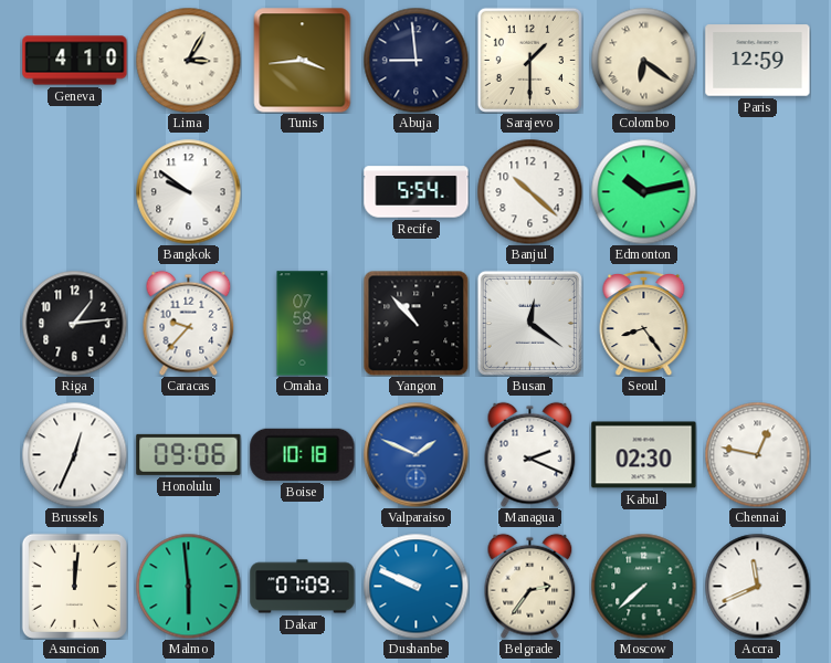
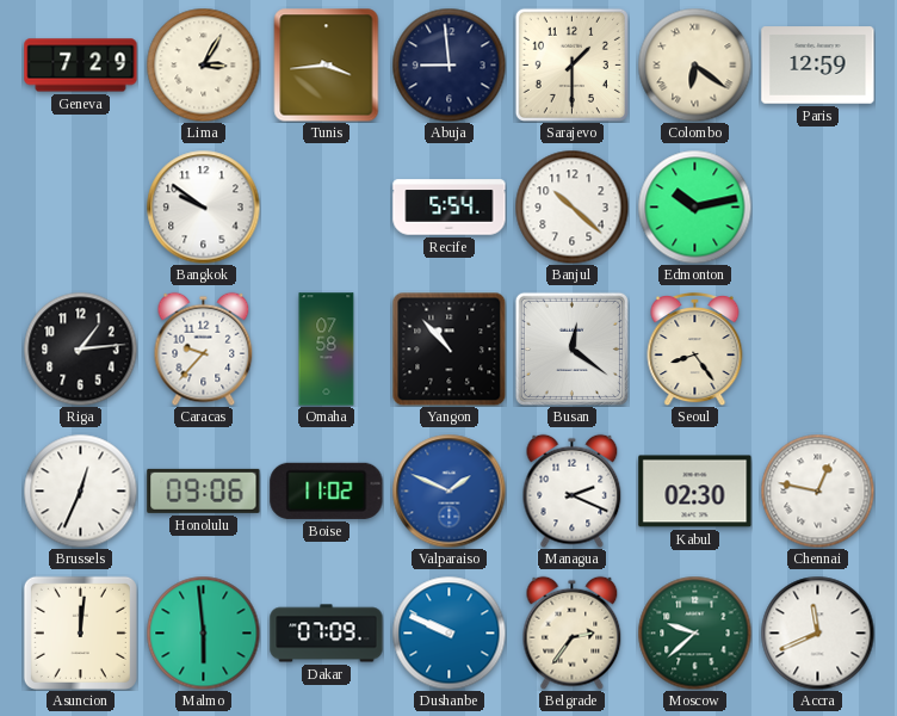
Geneva: 4:10 -> 7:29
Boise: 10:18 -> 11:02
Moscow: 7:38 -> 9:38
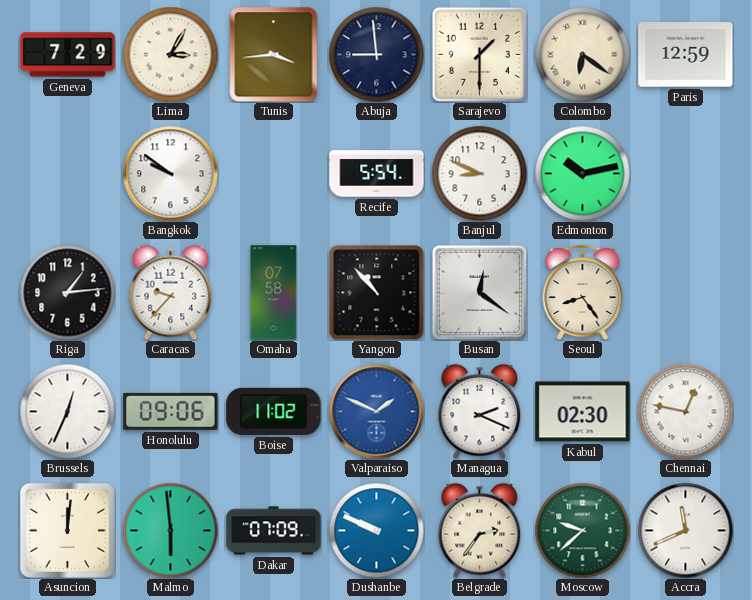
Banjul: 10:22 -> 8:49
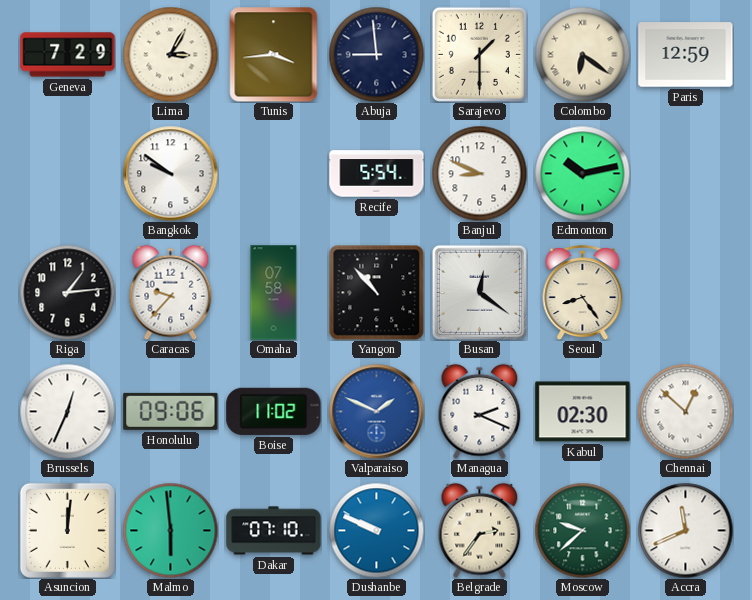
Chennai: 12:47 -> 12:52
Dakar: 07:09 -> 07:10
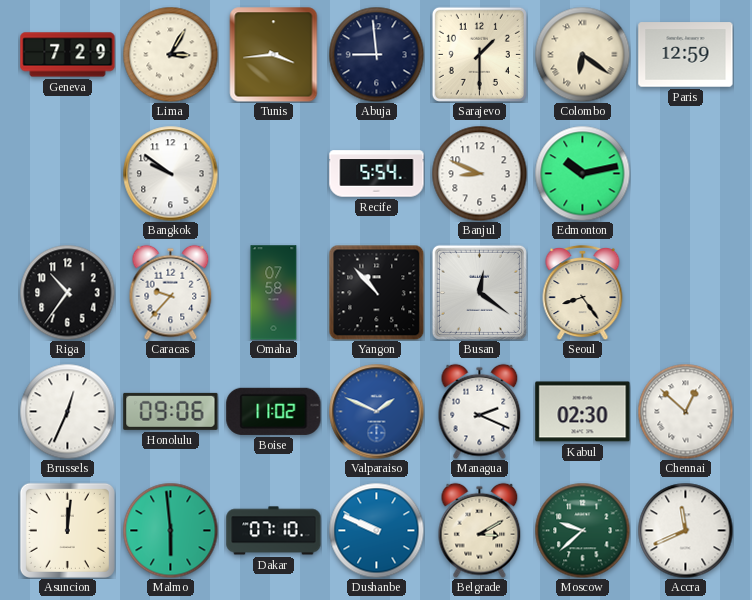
Riga: 1:14 -> 10:36
Belgrade: 2:36 -> 3:10
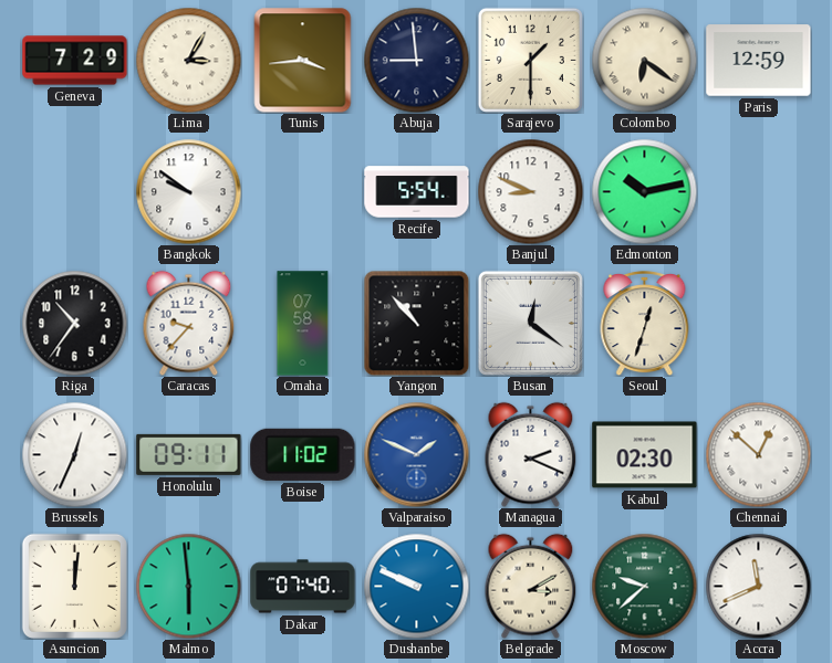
Seoul: 8:24 -> 12:33
Honolulu: 09:06 -> 09:11
Dakar: 07:10 -> 07:40
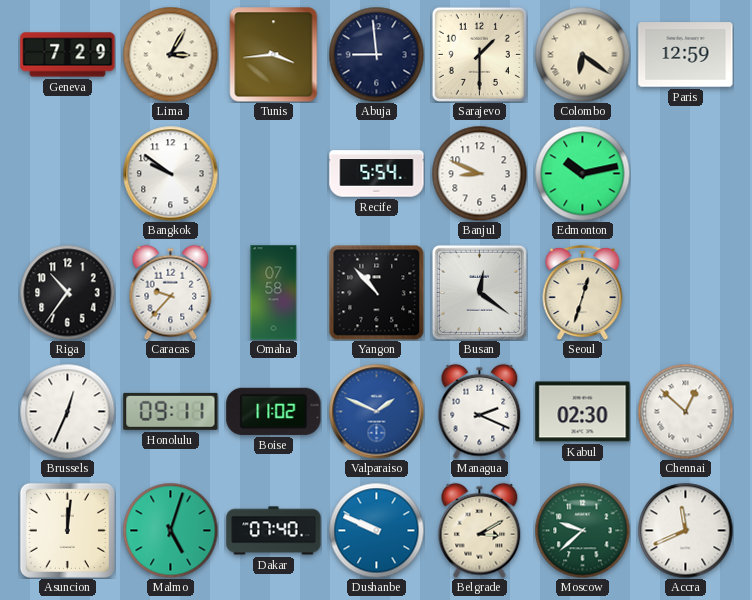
Malmo: 5:59 -> 5:03
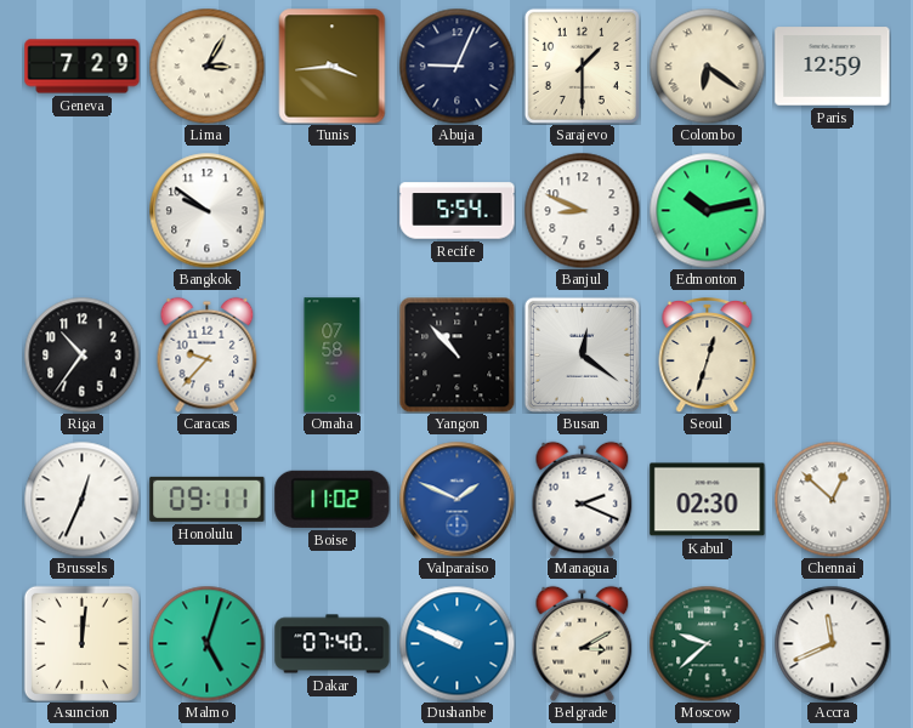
Abuja: 8:59 -> 9:04
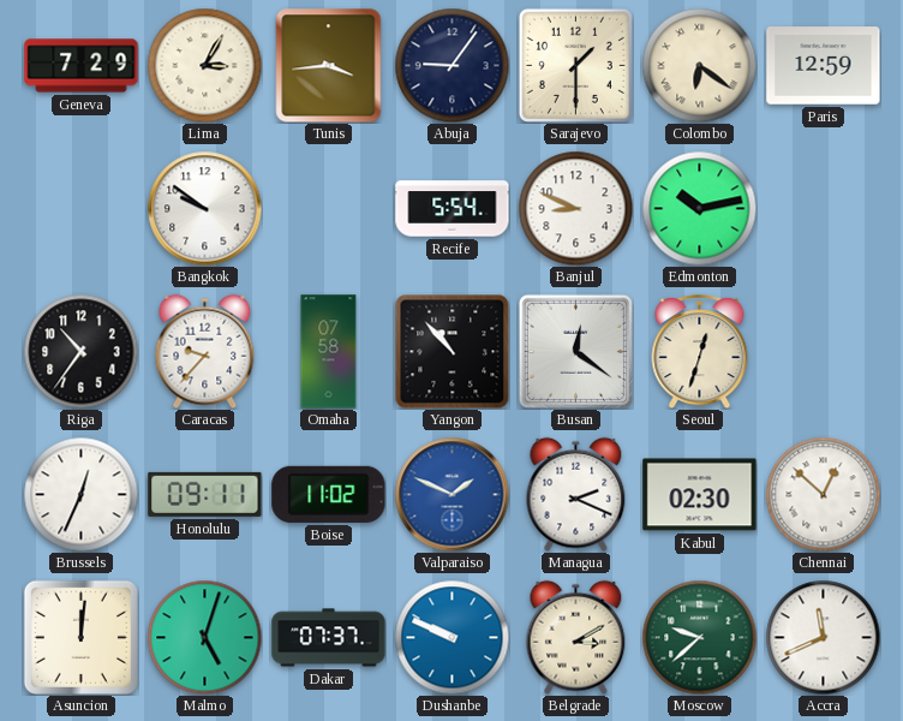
Abuja: 9:04 -> 9:06
Dakar: 07:40 -> 07:37
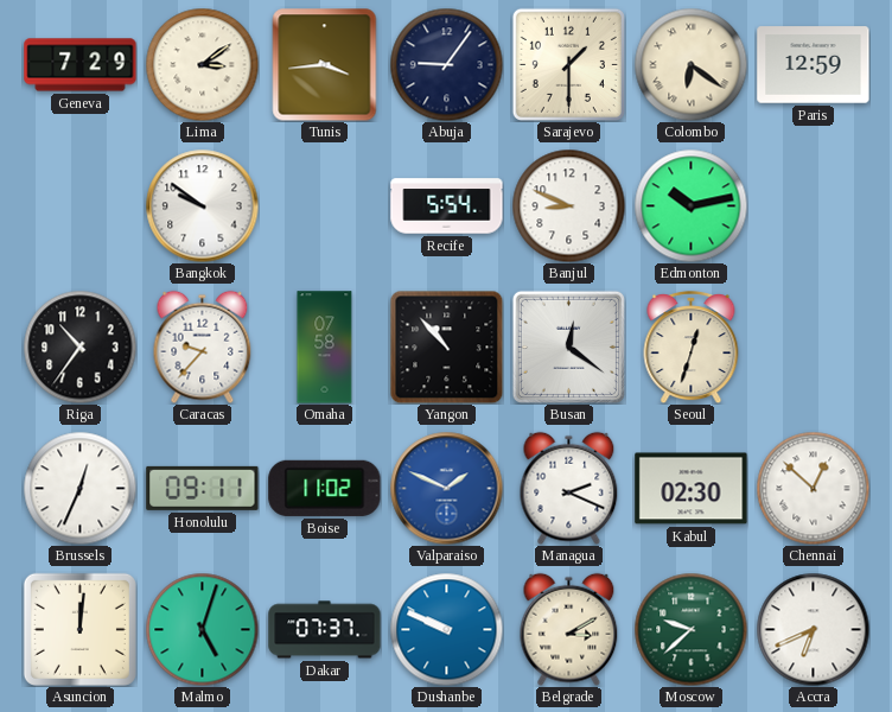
Lima: 3:05 -> 3:09
Accra: 11:41 -> 6:41
